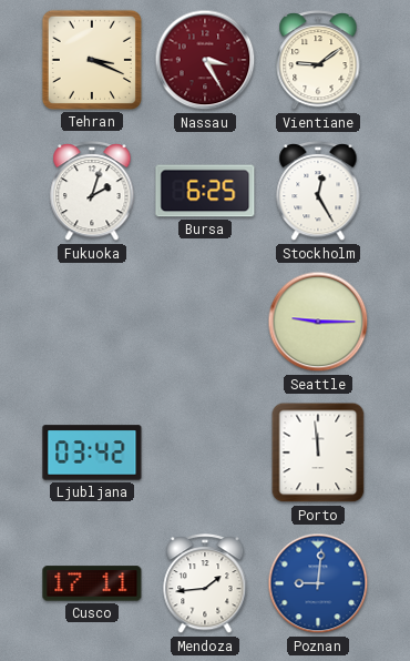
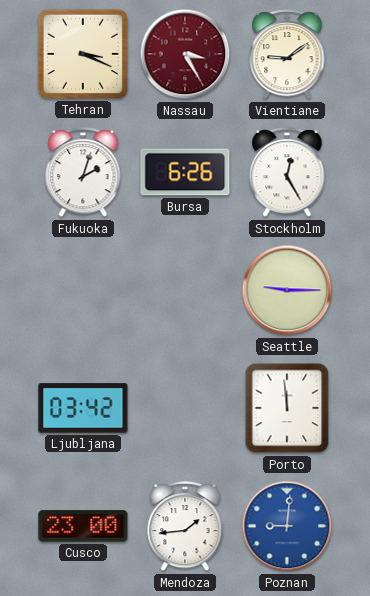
Bursa: 6:25 -> 6:26
Cusco: 17:11 -> 23:00
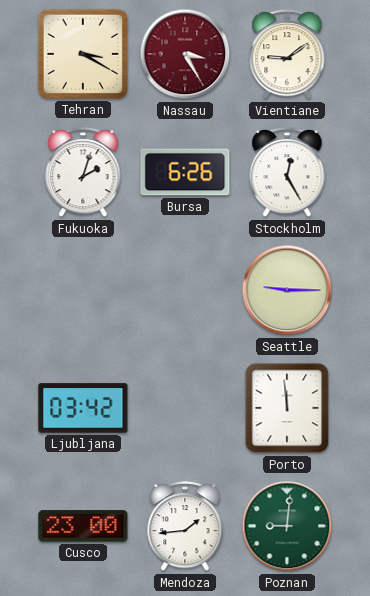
Tehran: 3:19 -> 3:20
Poznan dial: blue -> green
